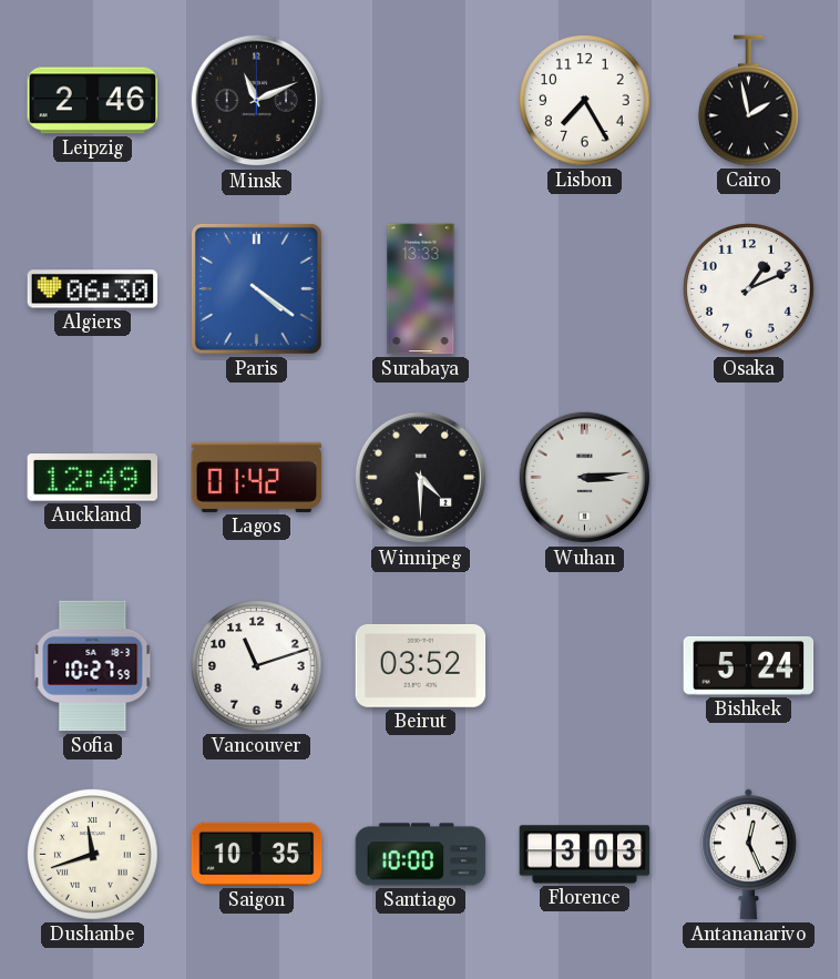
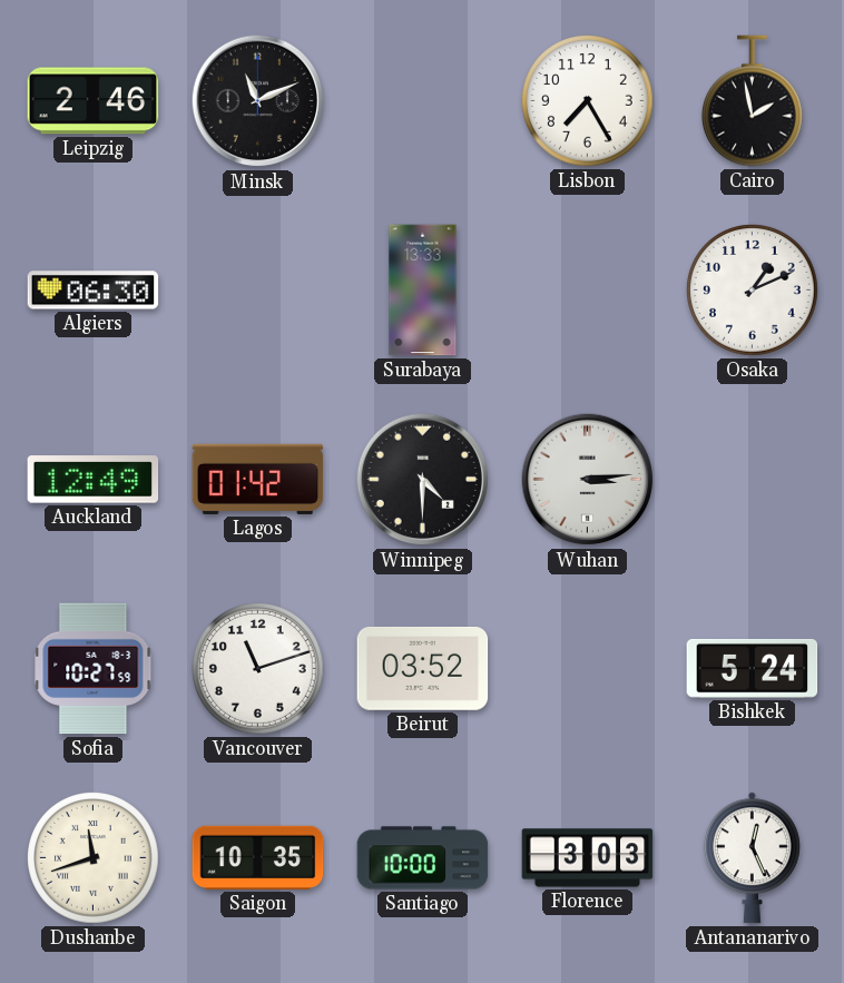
Paris: 4:21 -> none
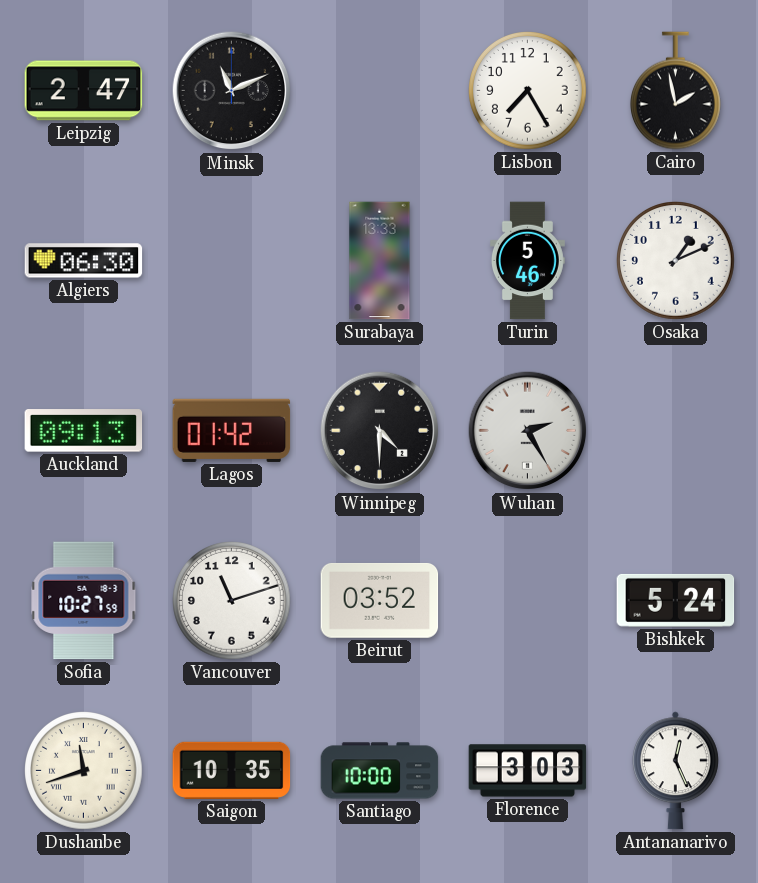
Leipzig: 2:46 -> 2:47
Turin: none -> 5:46
Auckland: 12:49 -> 09:13
Wuhan: 3:14 -> 2:25
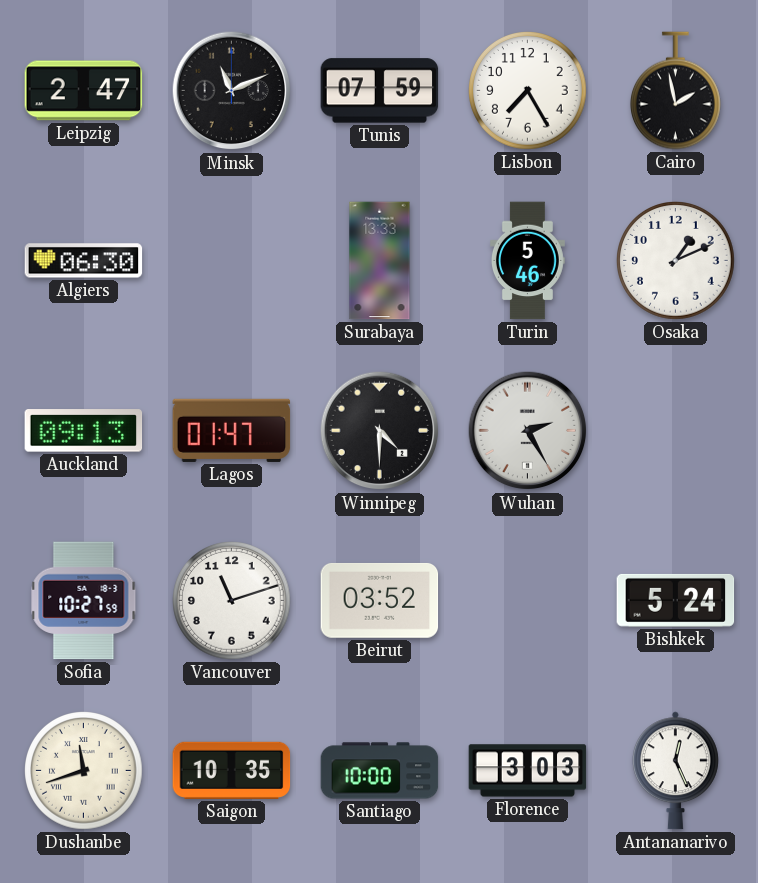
Tunis: none -> 07:59
Lagos: 01:42 -> 01:47
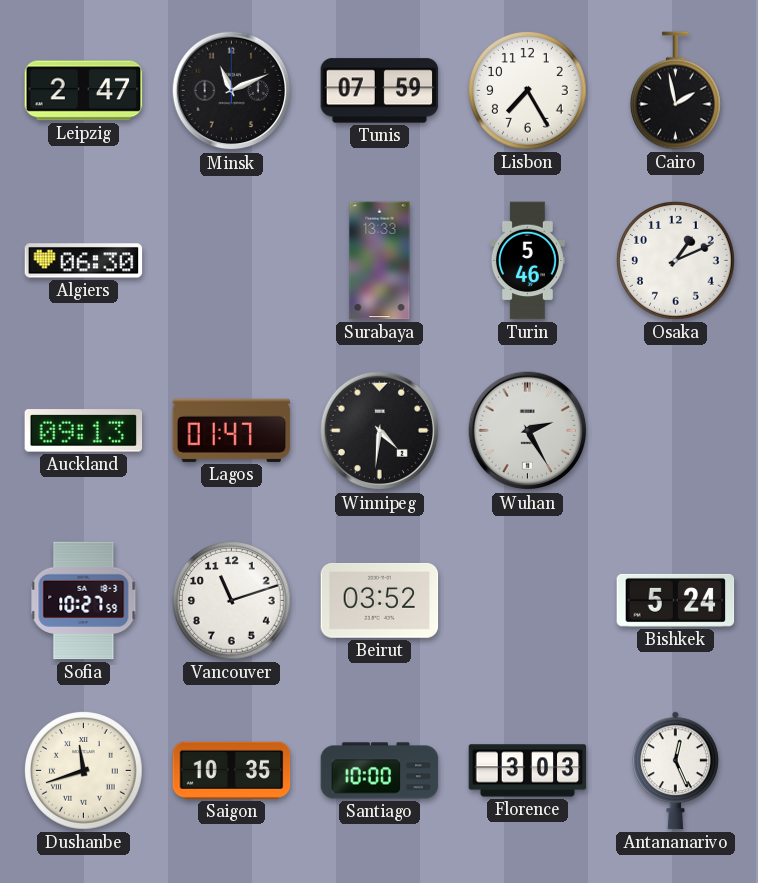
Winnipeg: 4:30 -> 4:31
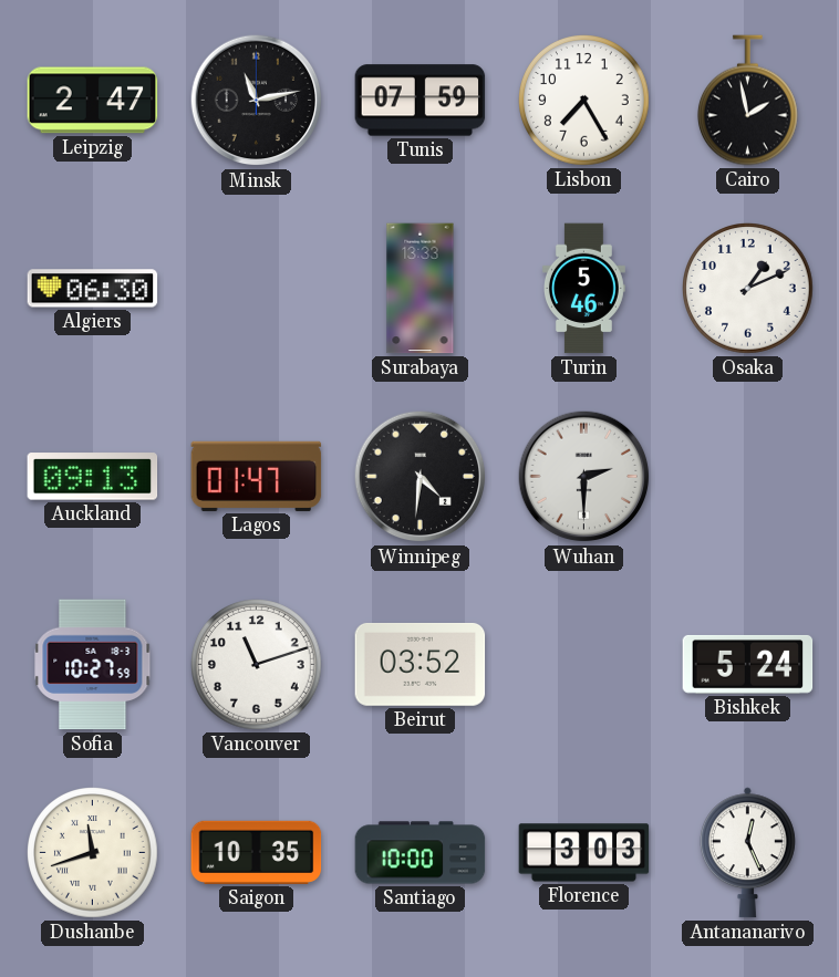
Minsk: 11:11 -> 11:13
Wuhan: 2:25 -> 2:30
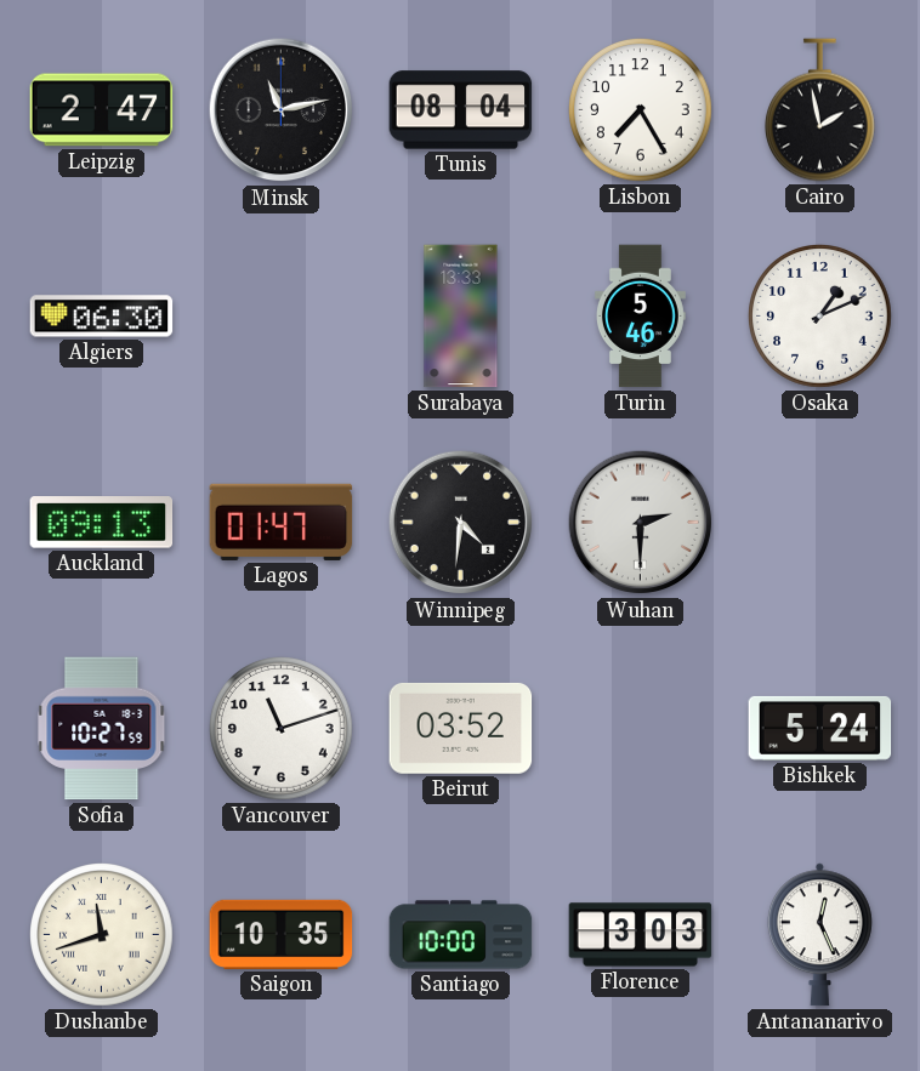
Tunis: 07:59 -> 08:04
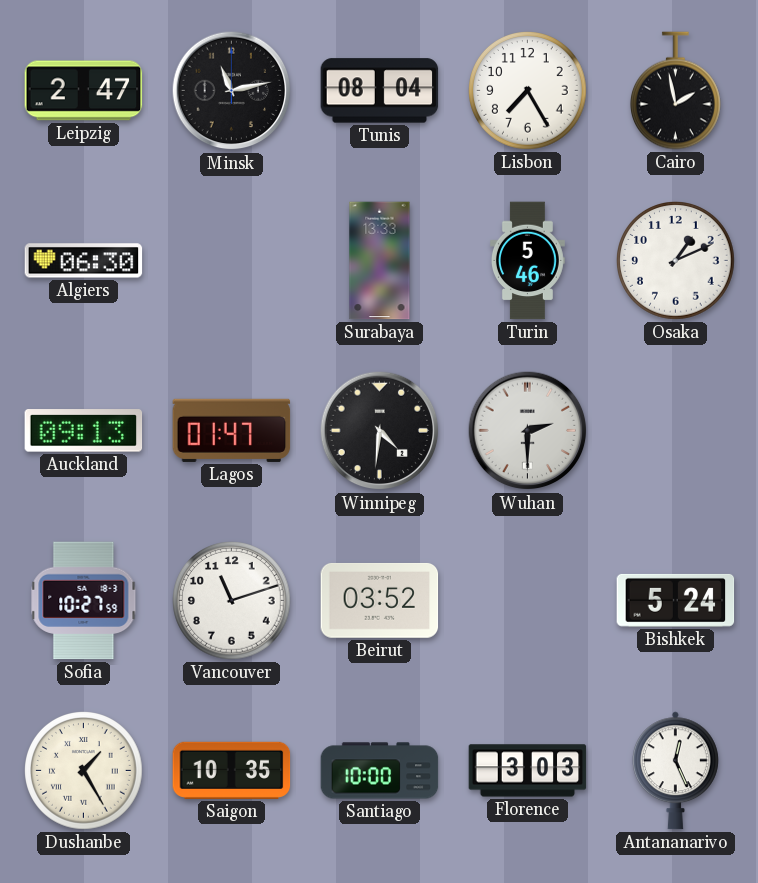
Dushanbe: 11:42 -> 1:25
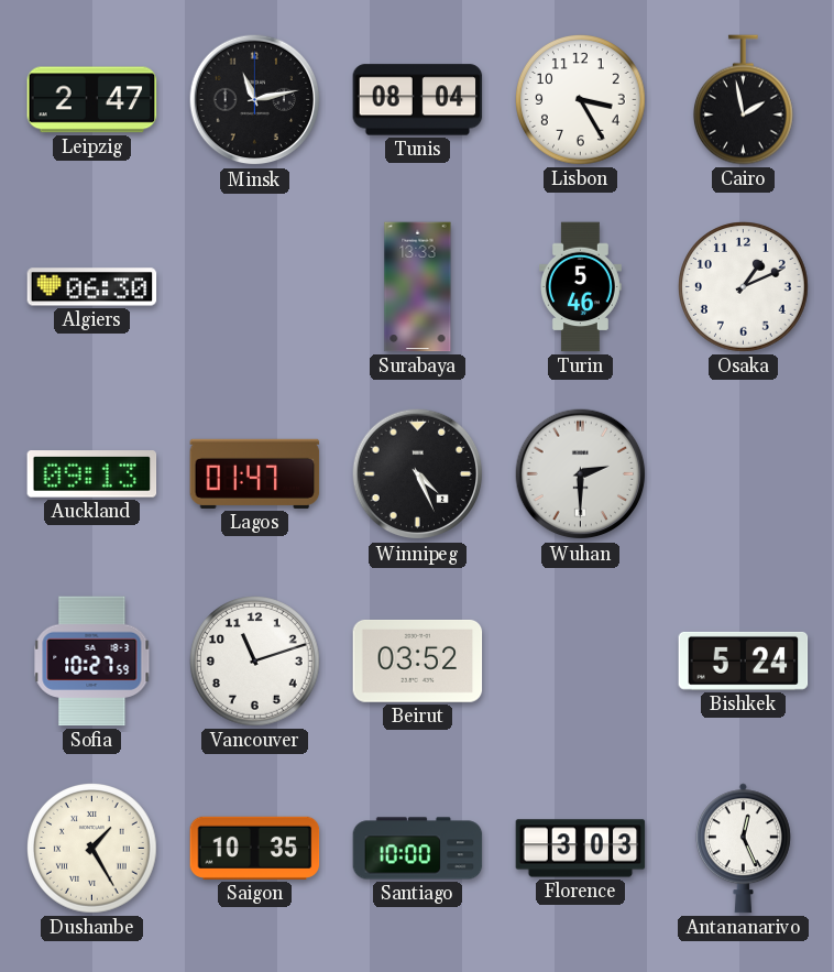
Lisbon: 7:25 -> 3:25
Winnipeg: 4:31 -> 4:26
